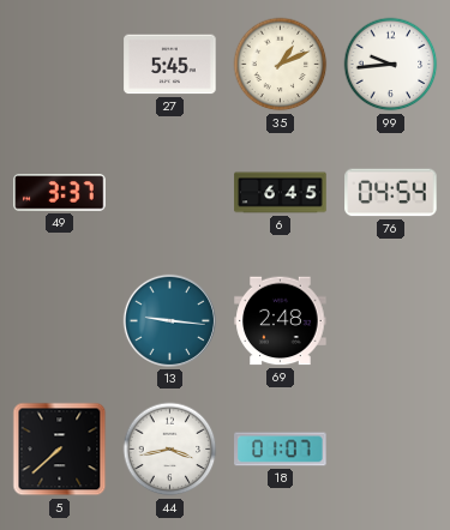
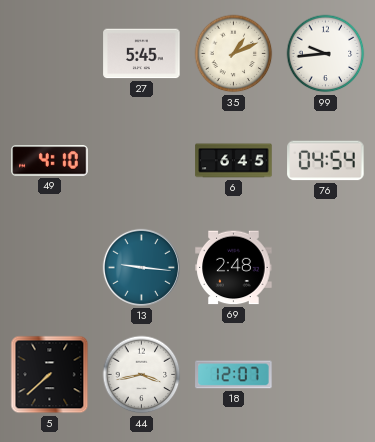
49: 3:37 -> 4:10
18: 01:07 -> 12:07
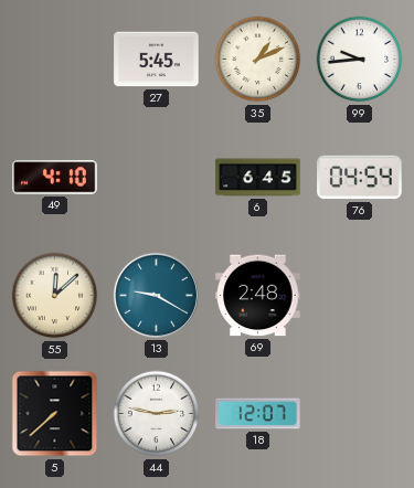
55: none -> 12:08
13: 9:16 -> 9:20
44: 3:43 -> 2:47
